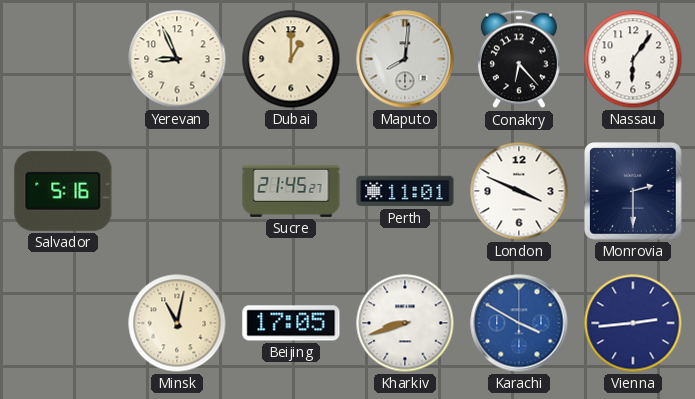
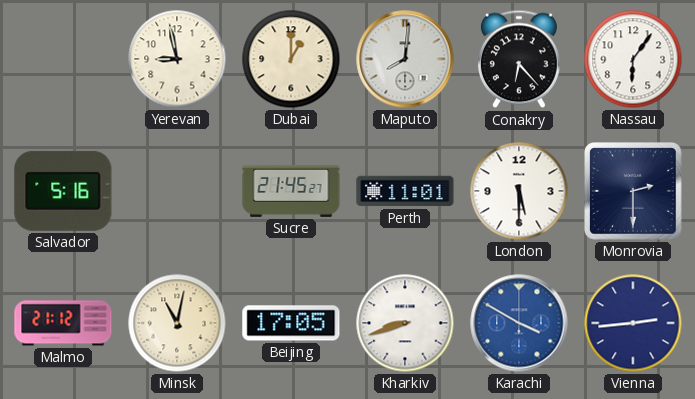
Yerevan: 8:56 -> 8:58
London: 3:49 -> 5:30
Malmo: none -> 21:12
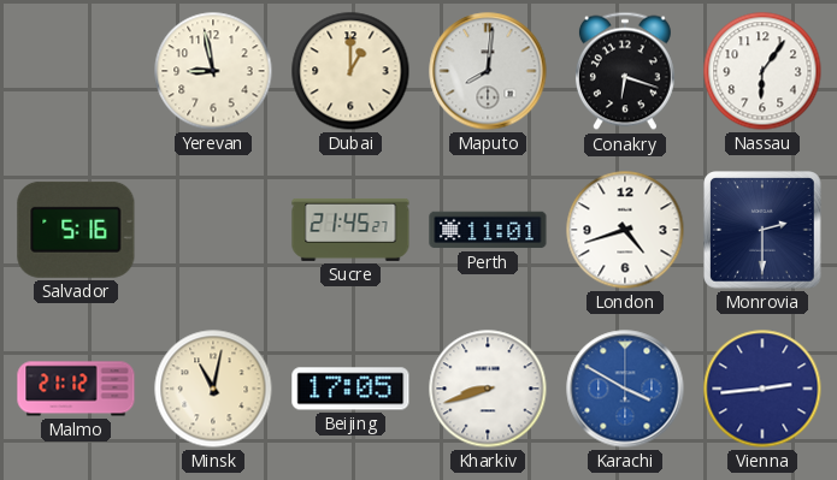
Conakry: 6:23 -> 6:18
London: 5:30 -> 4:42
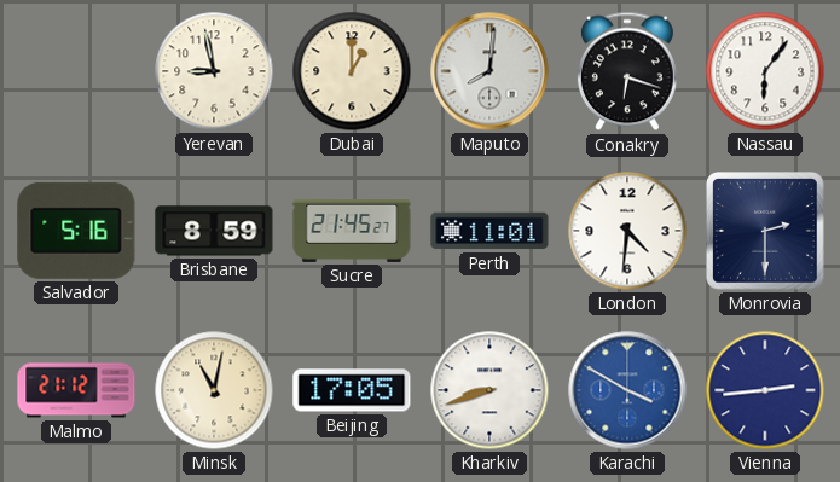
Brisbane: none -> 8:59
London: 4:42 -> 4:31
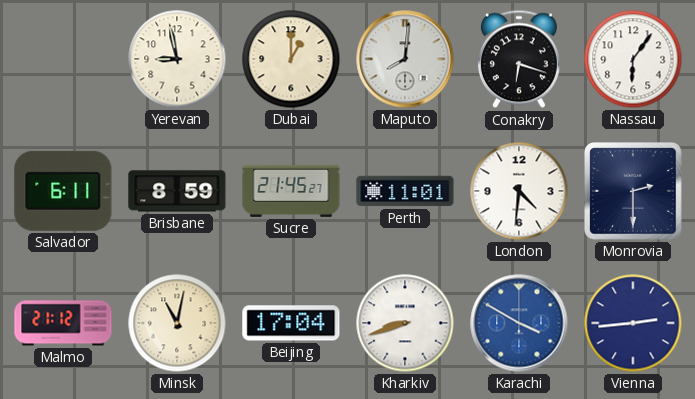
Salvador: 5:16 -> 6:11
Beijing: 17:05 -> 17:04
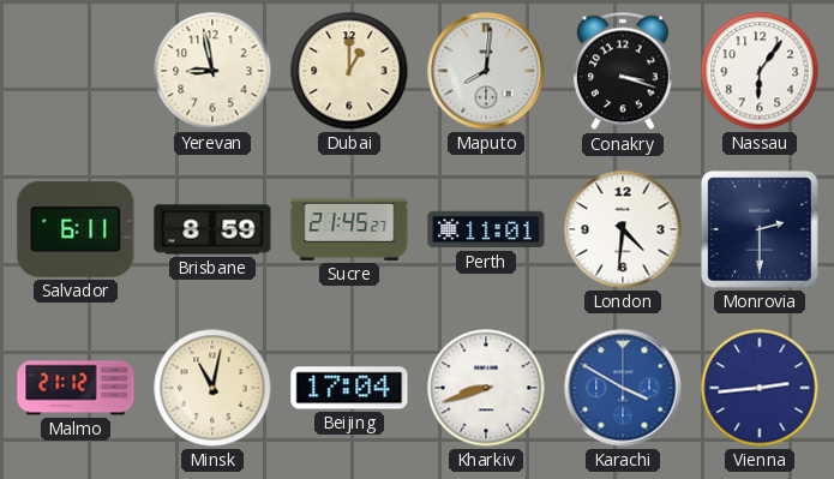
Conakry: 6:18 -> 3:18
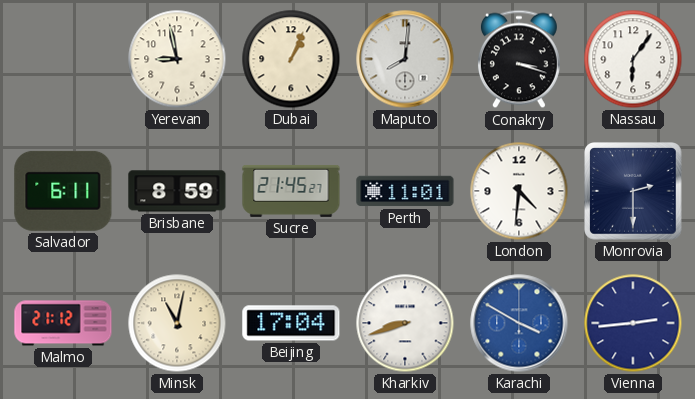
Dubai: 1:00 -> 1:04
